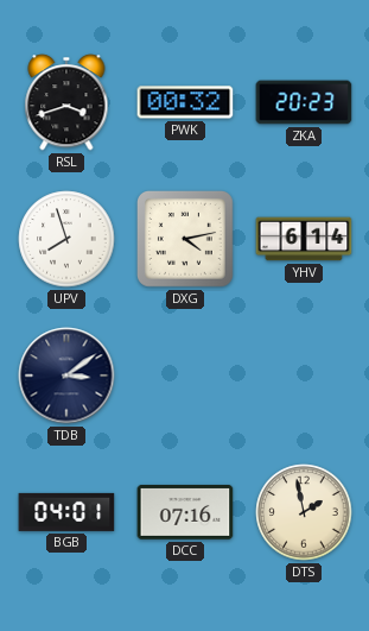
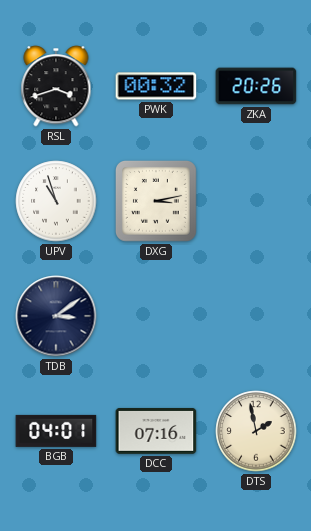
ZKA: 20:23 -> 20:26
UPV: 7:57 -> 10:57
DXG: 4:13 -> 3:13
YHV: 6:14 -> none
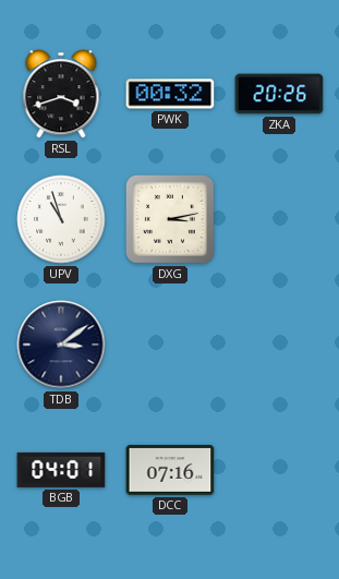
DTS: 1:58 -> none
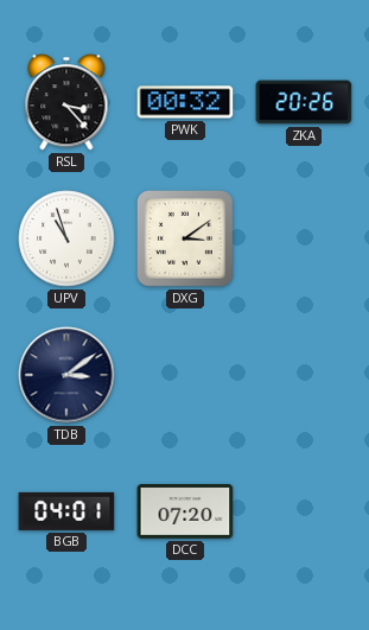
RSL: 3:42 -> 3:23
DXG: 3:13 -> 3:09
DCC: 07:16 -> 07:20
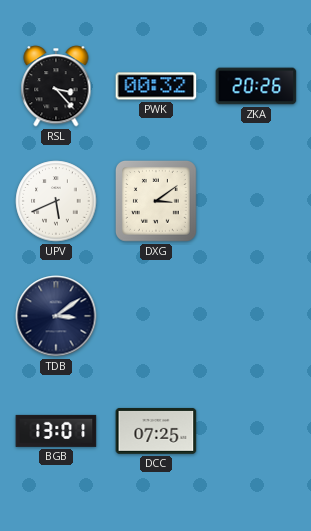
UPV: 10:57 -> 5:41
BGB: 04:01 -> 13:01
DCC: 07:20 -> 07:25
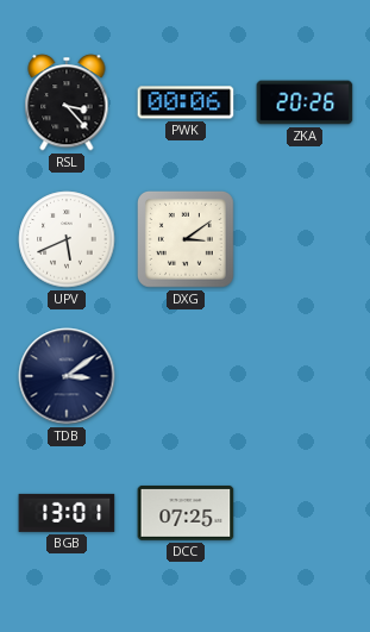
PWK: 00:32 -> 00:06
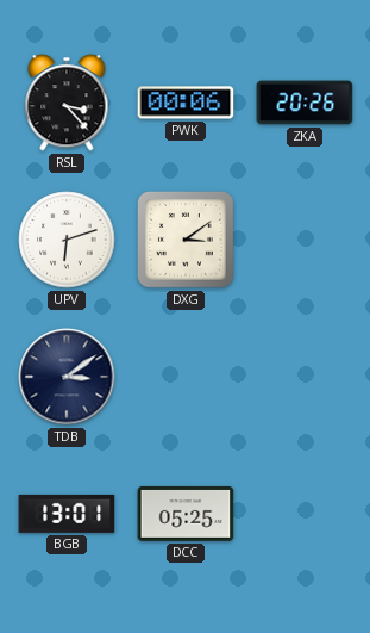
UPV: 5:41 -> 6:12
DCC: 07:25 -> 05:25
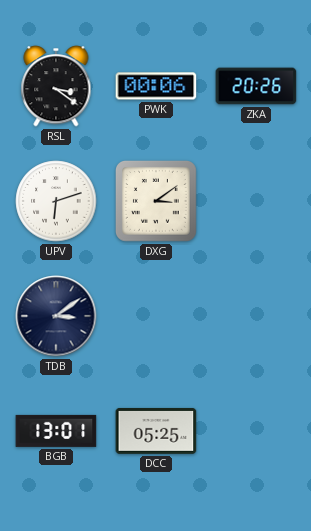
RSL: 3:23 -> 3:21
